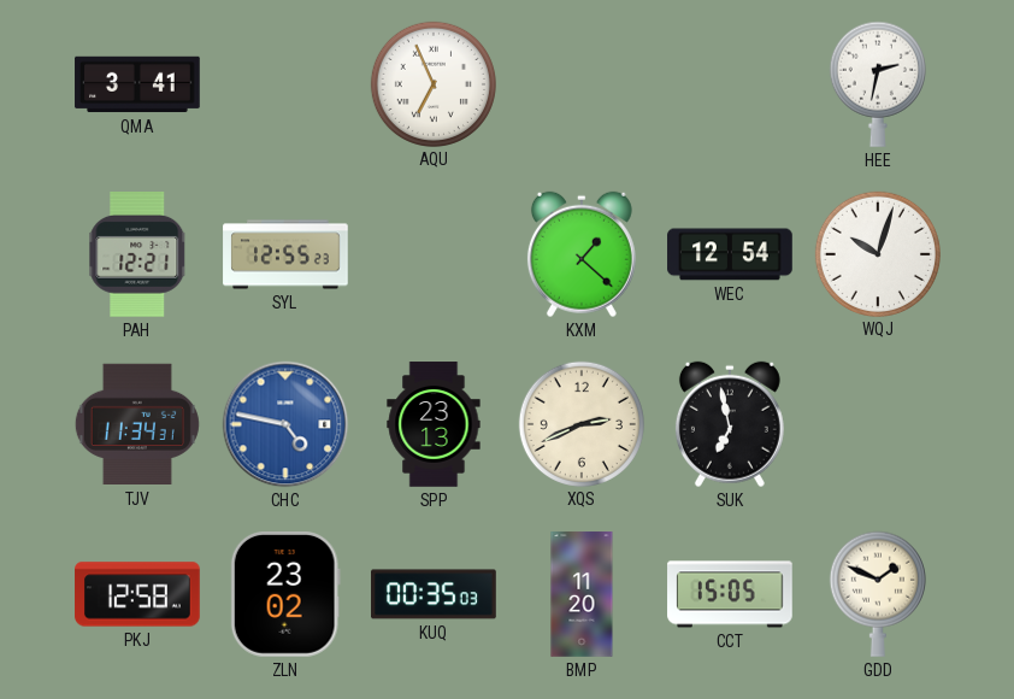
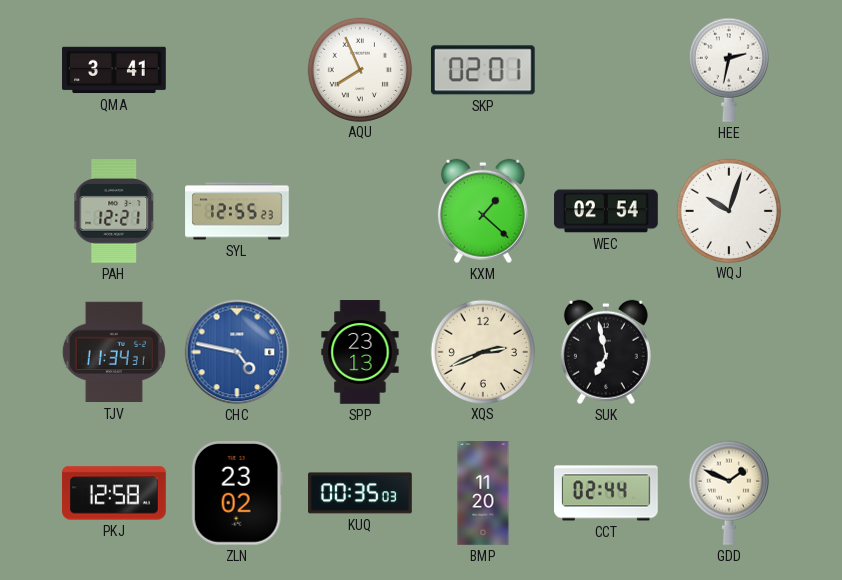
AQU: 6:56 -> 7:56
SKP: none -> 02:01
WEC: 12:54 -> 02:54
CCT: 15:05 -> 02:44
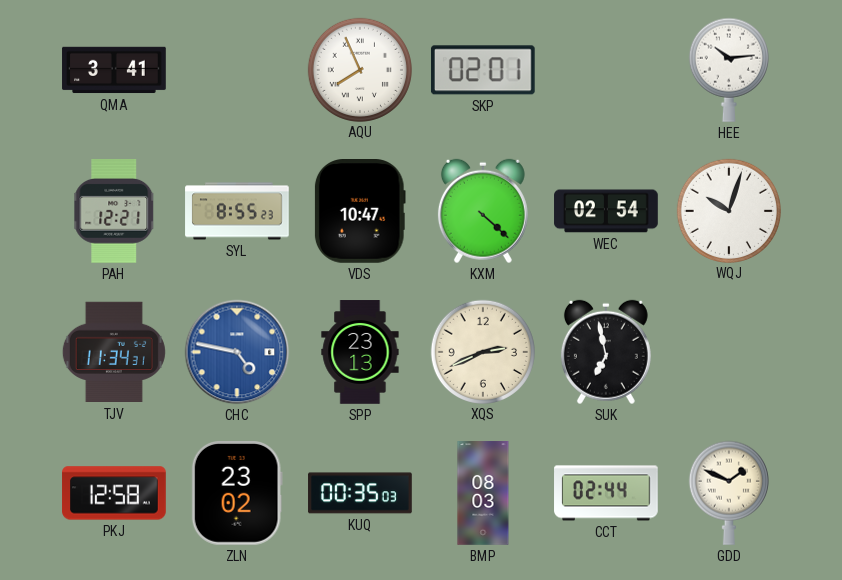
HEE: 2:32 -> 10:14
SYL: 12:55 -> 8:55
VDS: none -> 10:47
KXM: 1:22 -> 4:22
BMP: 11:20 -> 08:03
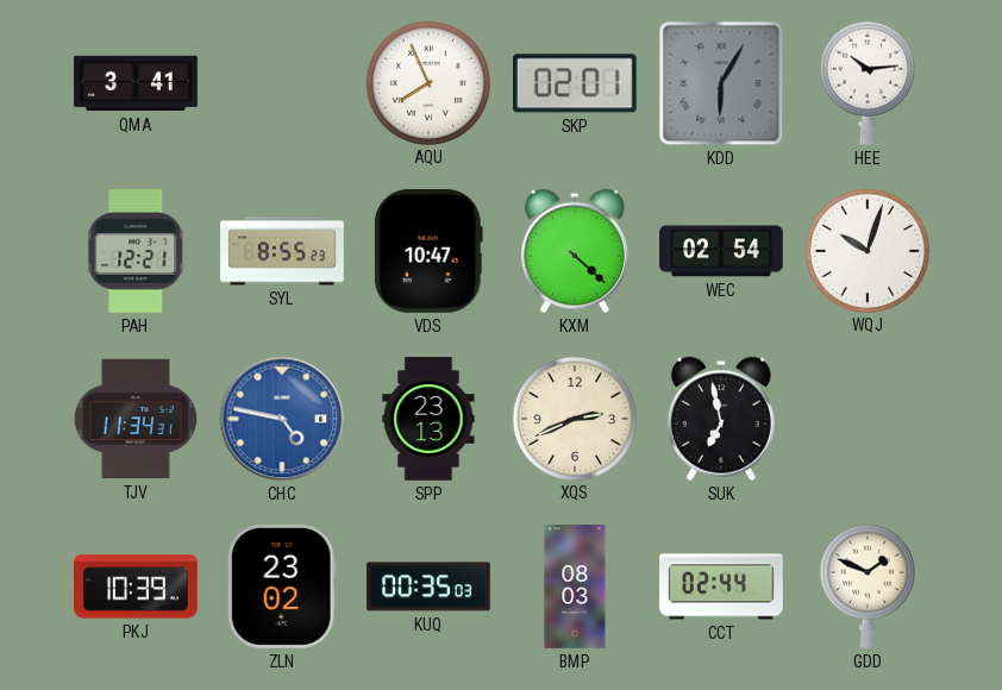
KDD: none -> 6:05
PKJ: 12:58 -> 10:39
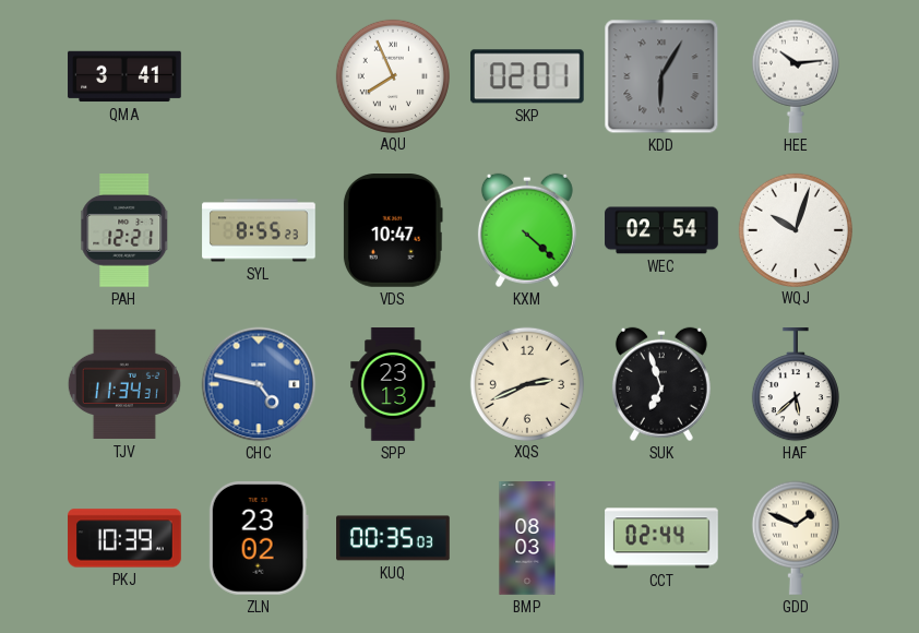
SUK: 6:58 -> 6:57
HAF: none -> 5:38
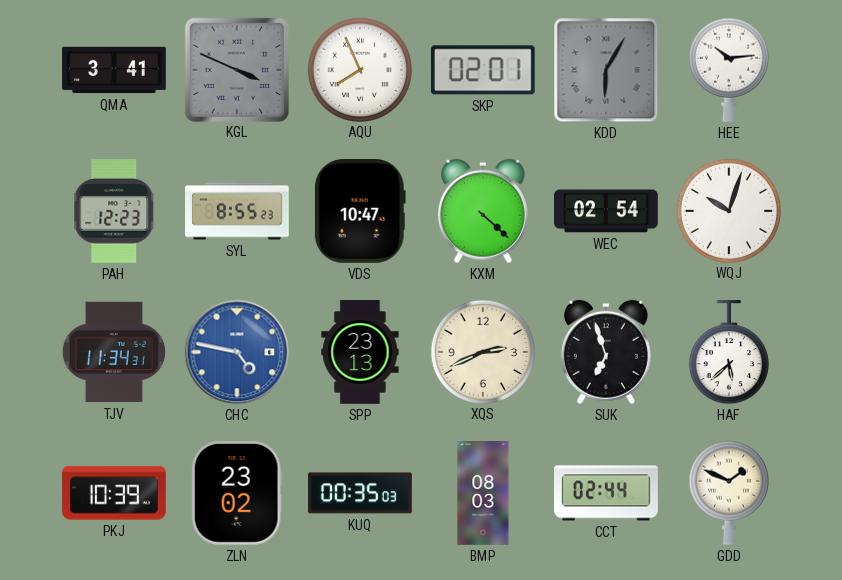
KGL: none -> 3:49
PAH: 12:21 -> 12:23
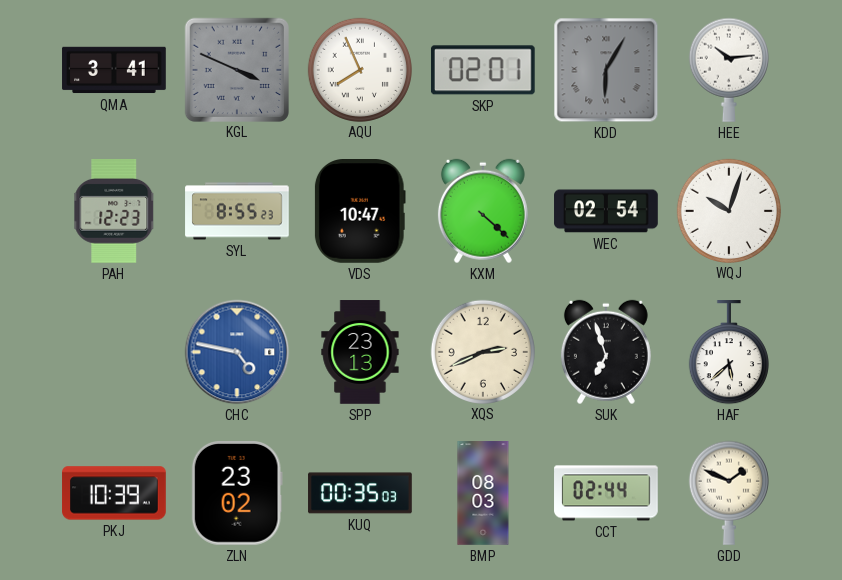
TJV: 11:34 -> none
